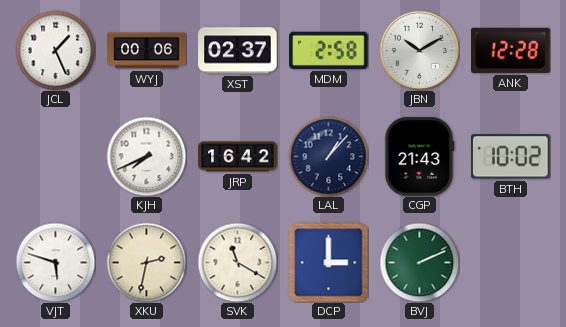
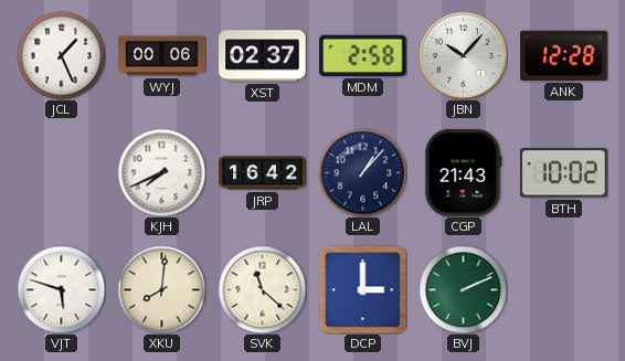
JBN: 10:10 -> 10:07
XKU: 2:32 -> 8:01
SVK: 11:20 -> 11:22
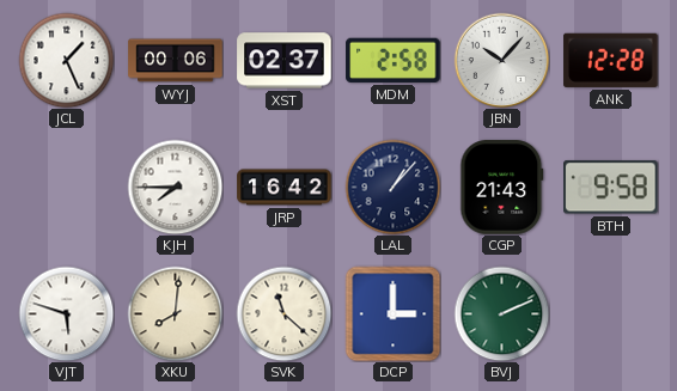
KJH: 7:41 -> 7:45
BTH: 10:02 -> 9:58
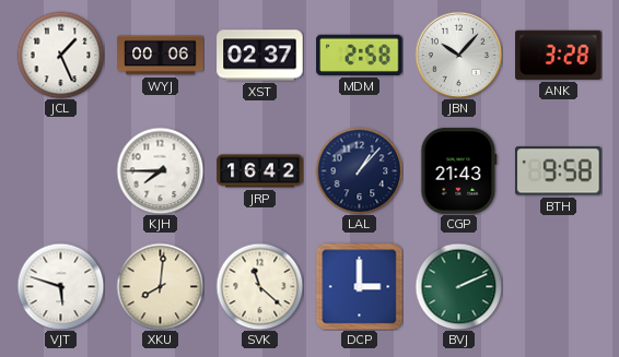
ANK: 12:28 -> 3:28
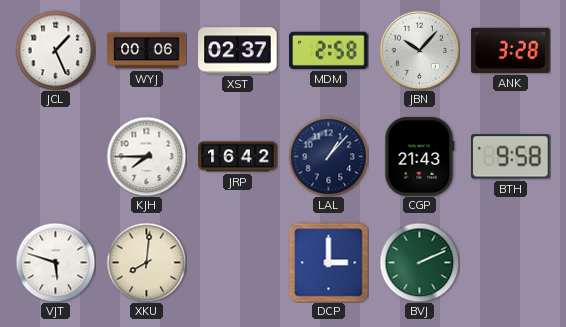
SVK: 11:22 -> none
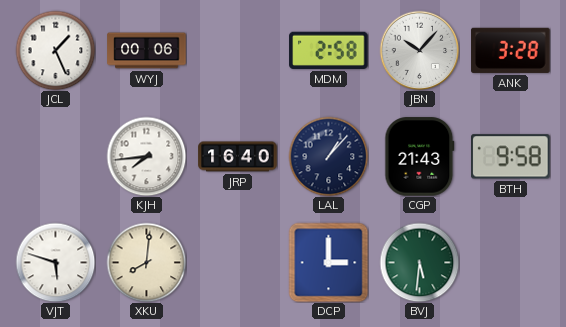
XST: 02:37 -> none
KJH: 7:45 -> 7:44
JRP: 16:42 -> 16:40
BVJ: 2:11 -> 5:31
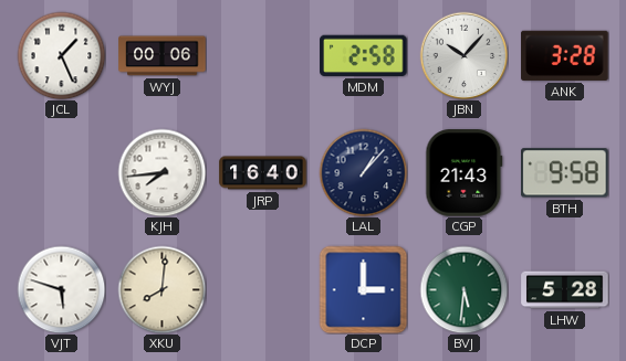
LHW: none -> 5:28
